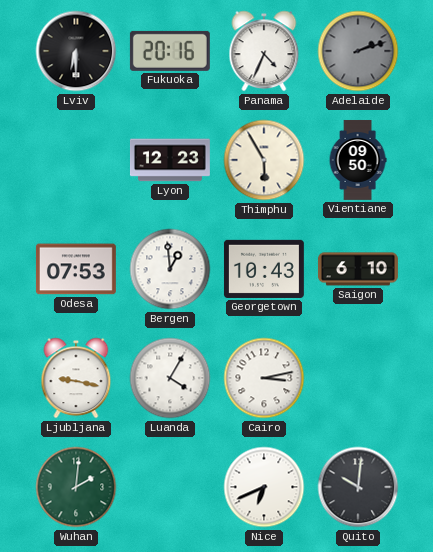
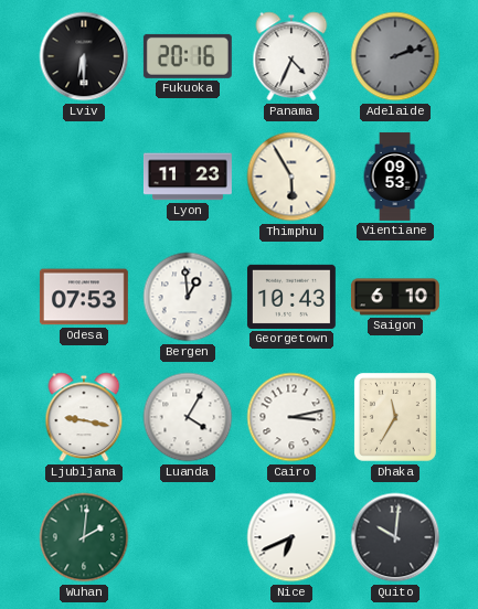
Lyon: 12:23 -> 11:23
Vientiane: 09:50 -> 09:53
Dhaka: none -> 11:35
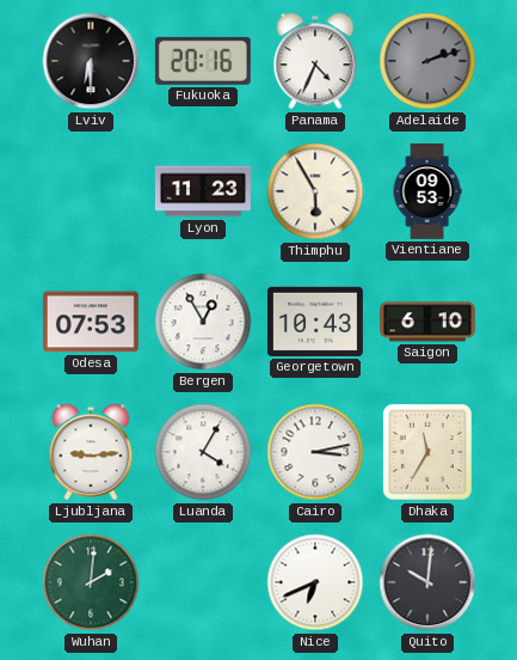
Bergen: 12:59 -> 12:55
Ljubljana: 9:17 -> 9:14
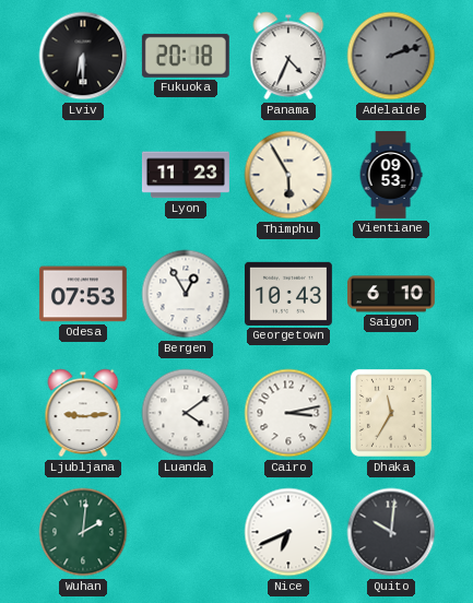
Fukuoka: 20:16 -> 20:18
Luanda: 4:05 -> 4:09
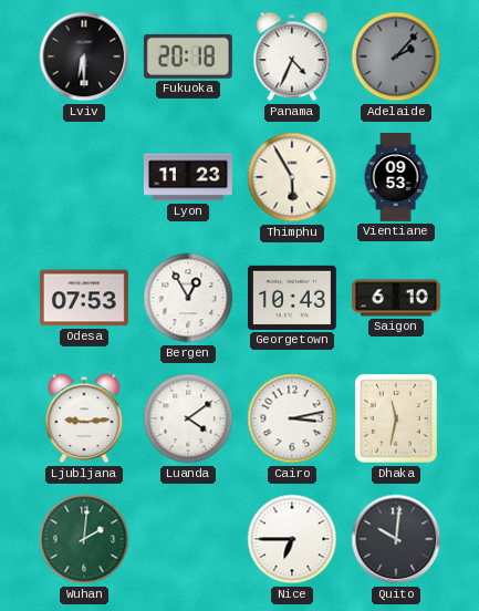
Adelaide: 2:12 -> 2:07
Dhaka: 11:35 -> 11:32
Nice: 6:41 -> 6:45
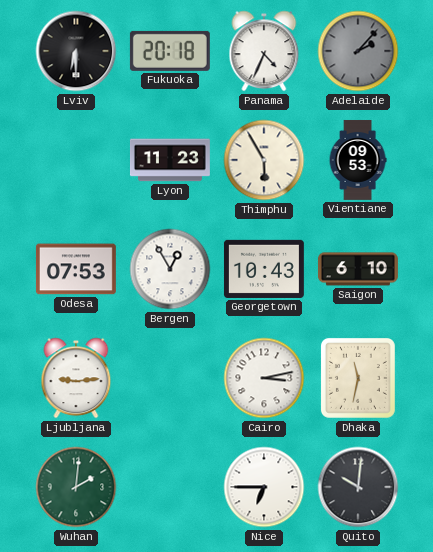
Luanda: 4:09 -> none
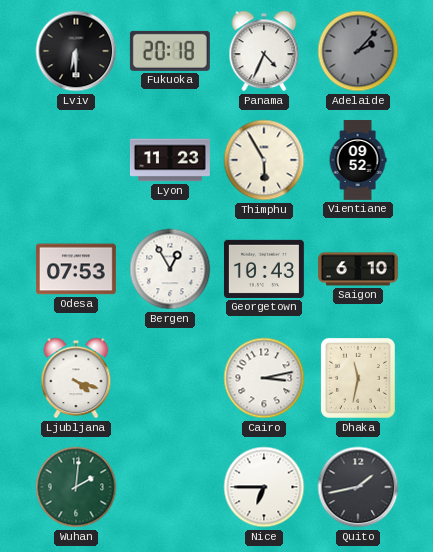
Vientiane: 09:53 -> 09:52
Ljubljana: 9:14 -> 4:18
Quito: 10:01 -> 1:43
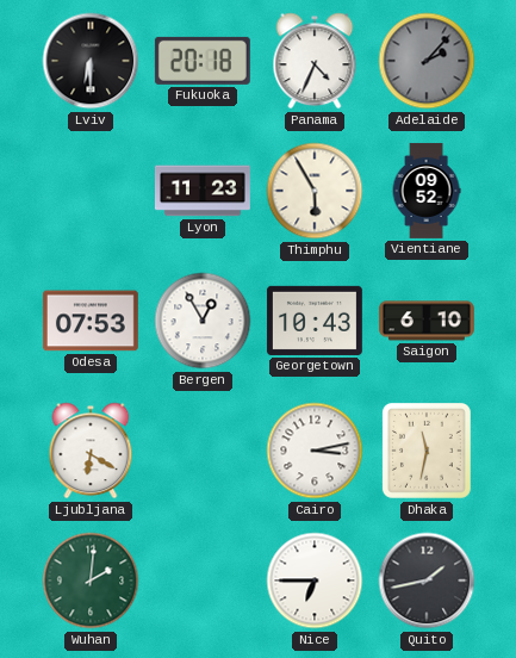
Ljubljana: 4:18 -> 6:20
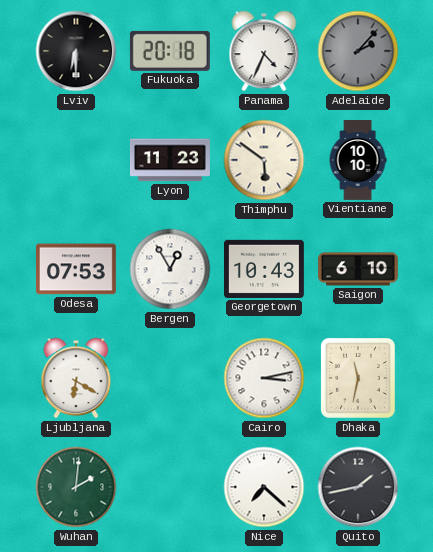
Thimphu: 5:55 -> 5:51
Vientiane: 09:52 -> 10:10
Nice: 6:45 -> 7:22
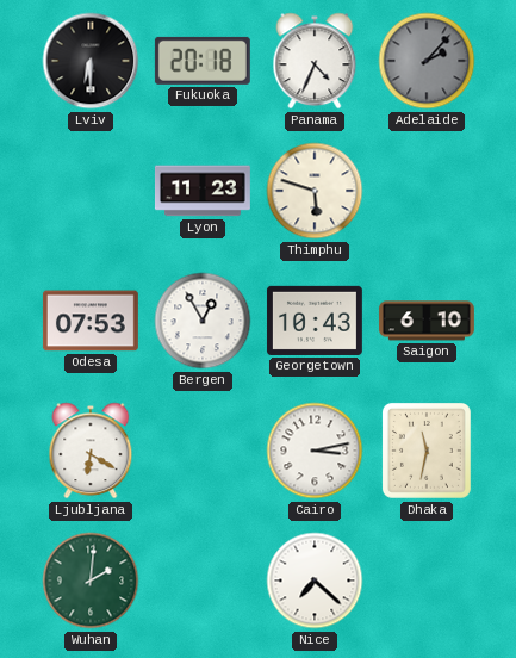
Thimphu: 5:51 -> 5:48
Vientiane: 10:10 -> none
Quito: 1:43 -> none
